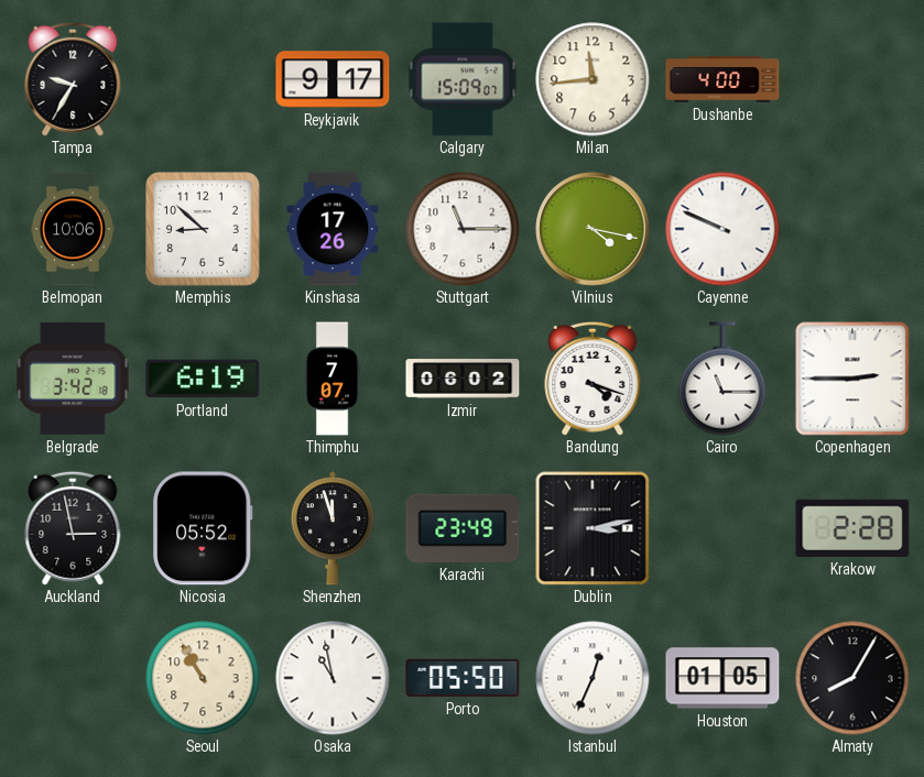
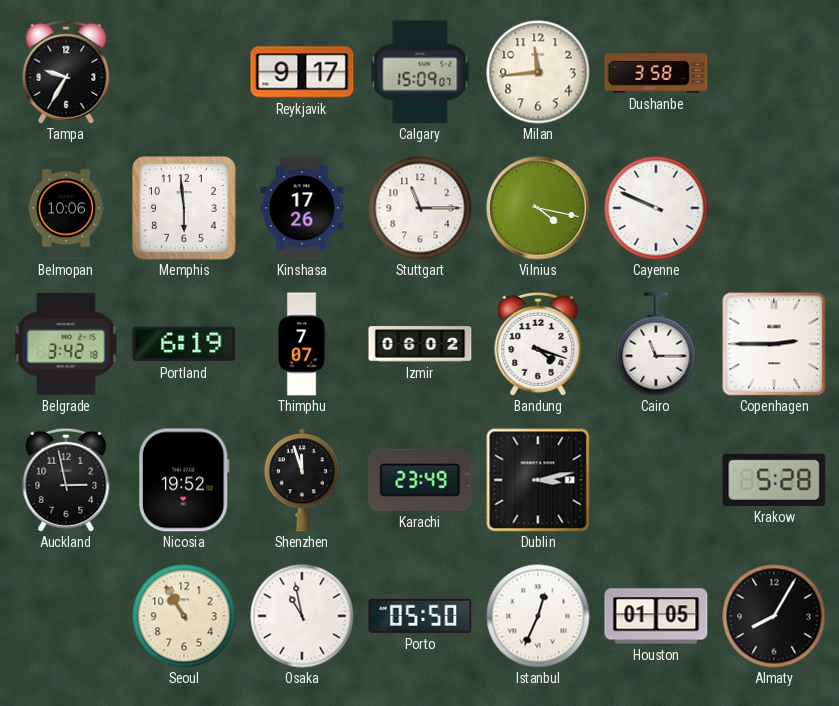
Dushanbe: 4:00 -> 3:58
Memphis: 8:52 -> 5:59
Nicosia: 05:52 -> 19:52
Krakow: 2:28 -> 5:28
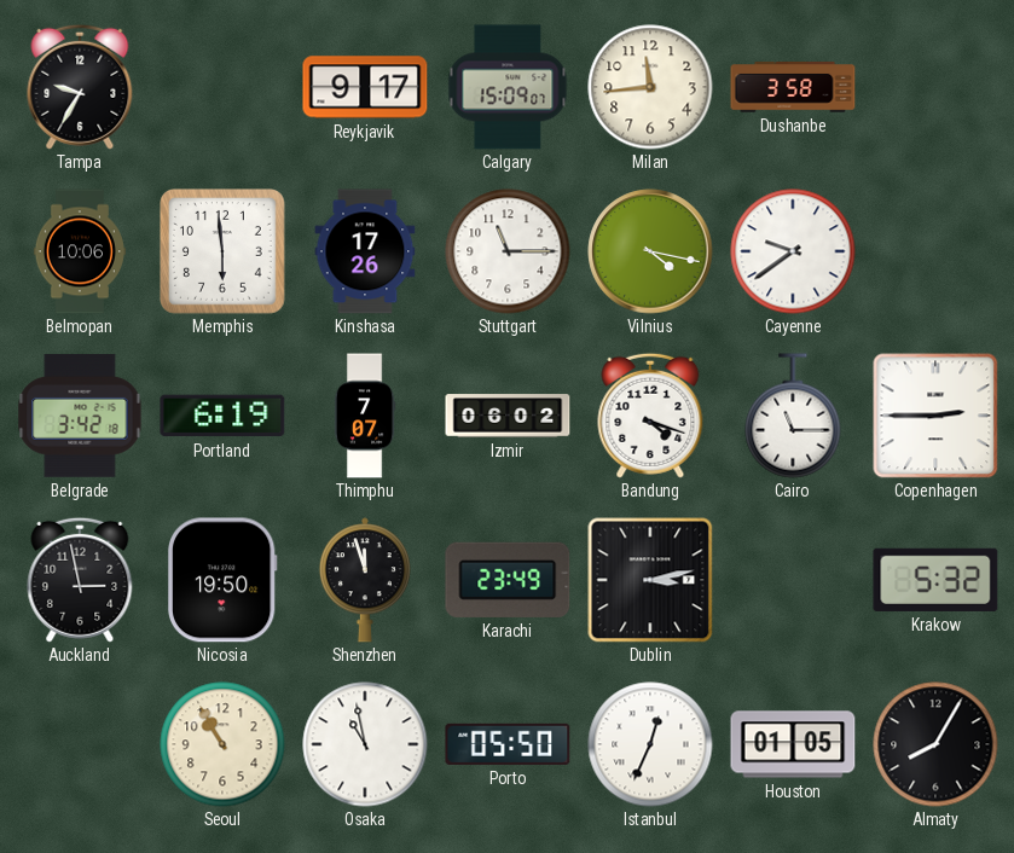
Cayenne: 9:49 -> 9:39
Nicosia: 19:52 -> 19:50
Krakow: 5:28 -> 5:32
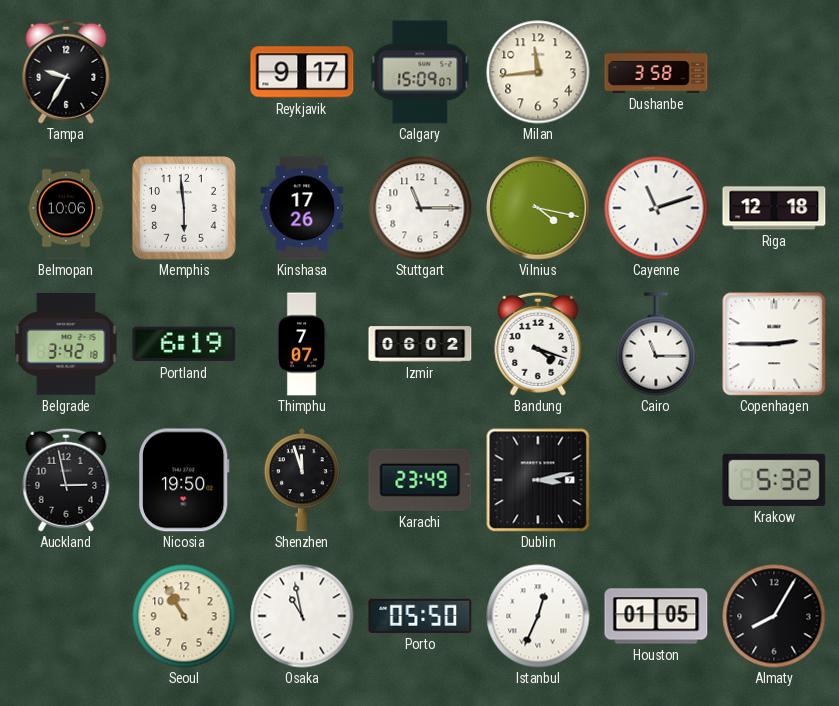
Cayenne: 9:39 -> 11:12
Riga: none -> 12:18
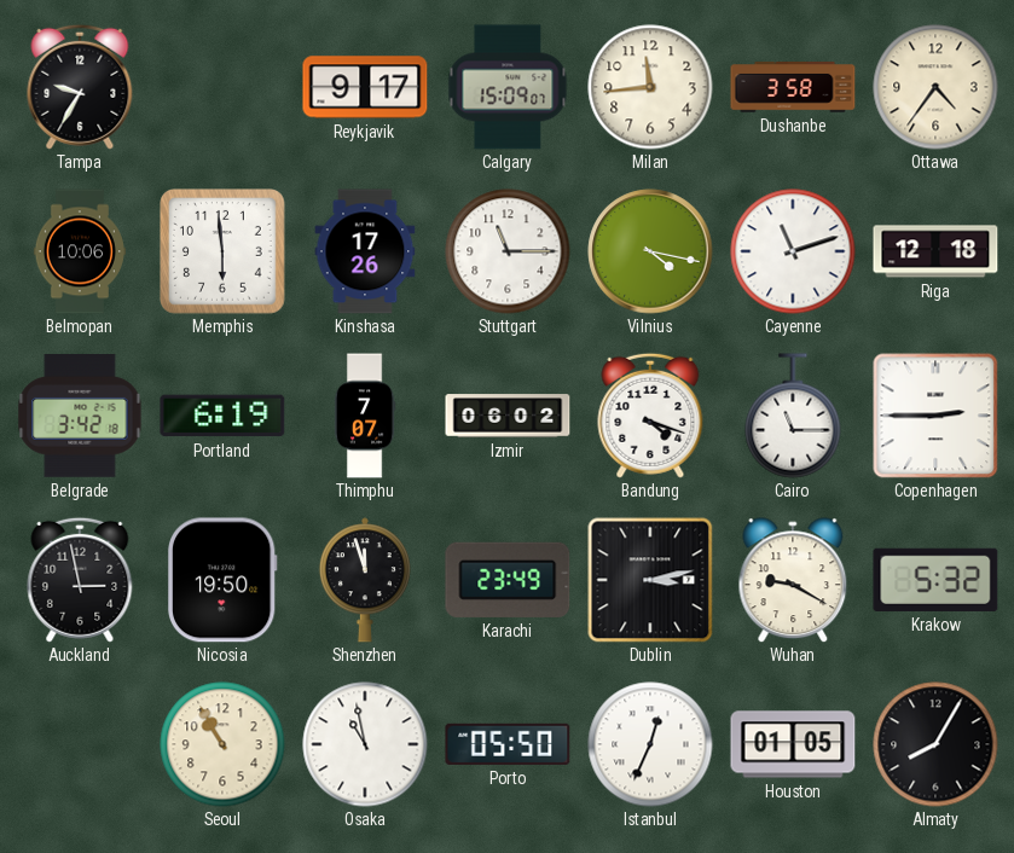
Ottawa: none -> 4:36
Wuhan: none -> 9:20
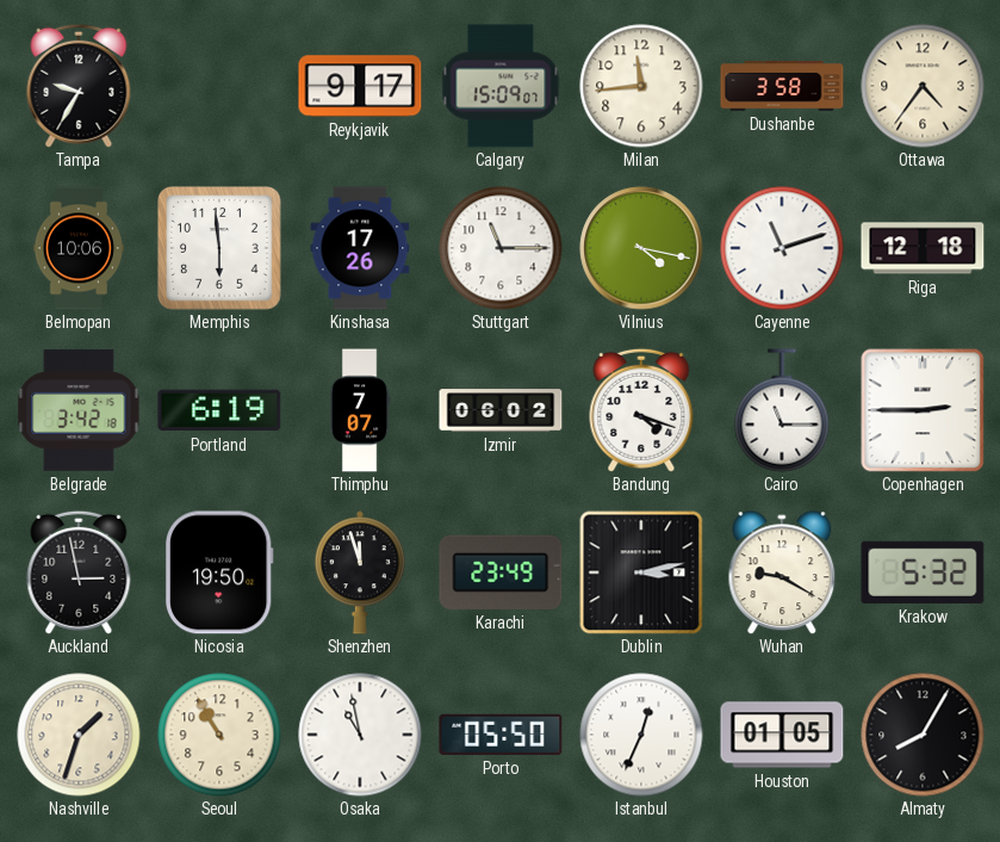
Nashville: none -> 1:33
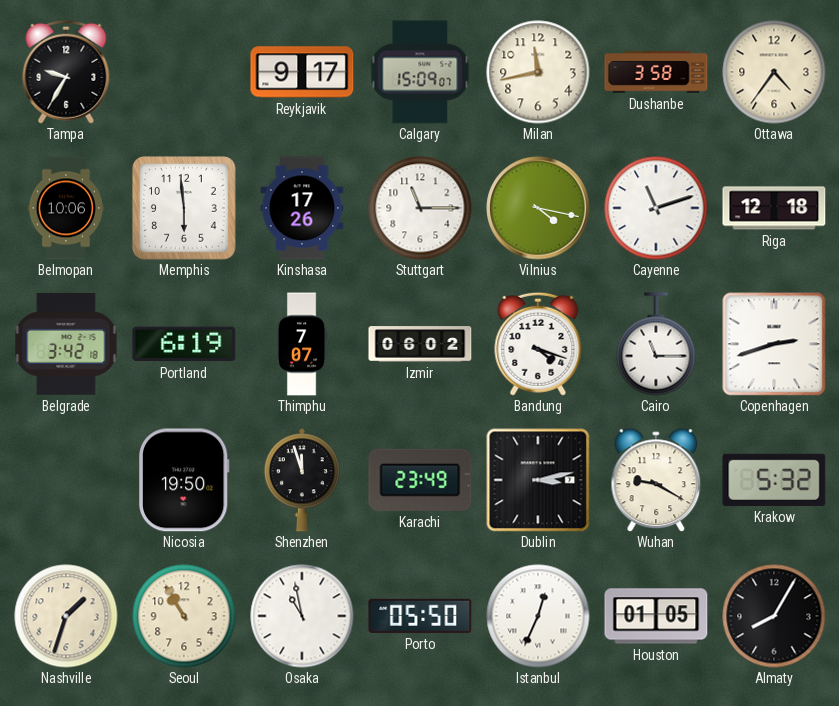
Milan: 11:44 -> 11:43
Copenhagen: 2:45 -> 2:42
Auckland: 2:58 -> none
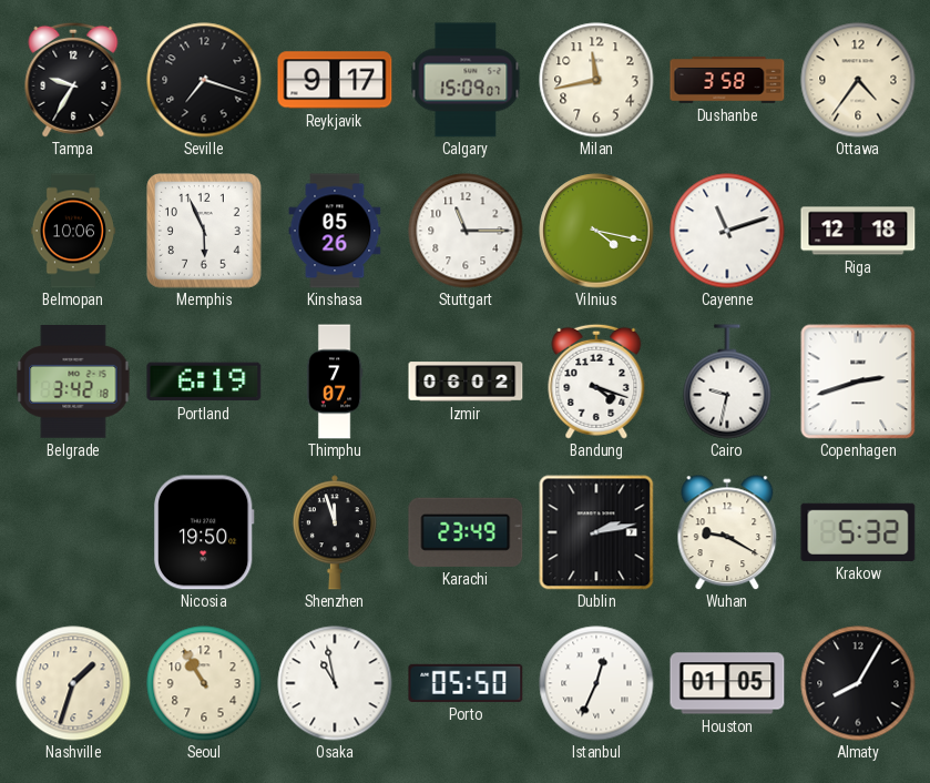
Seville: none -> 7:18
Memphis: 5:59 -> 5:56
Kinshasa: 17:26 -> 05:26
Cairo: 11:15 -> 9:32
Dublin: 3:13 -> 2:13
